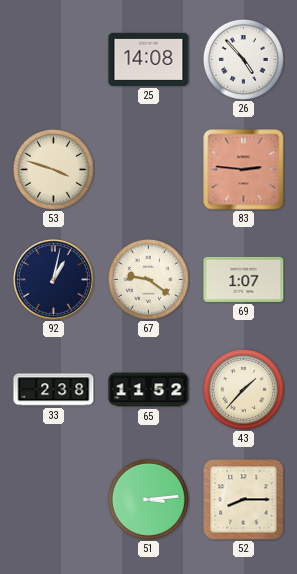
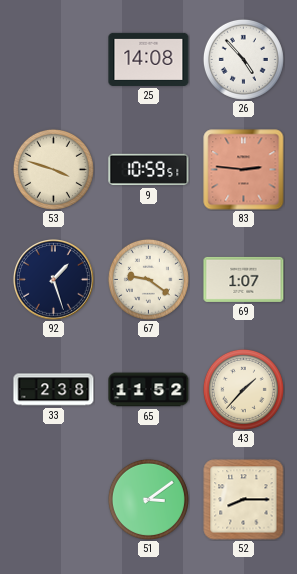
9: none -> 10:59
92: 1:02 -> 1:27
51: 3:14 -> 3:09
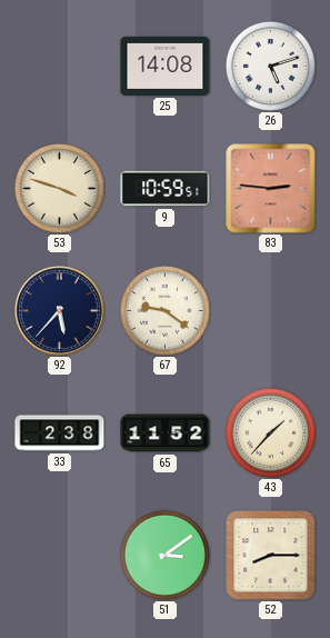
26: 4:53 -> 5:12
92: 1:27 -> 5:37
69: 1:07 -> none
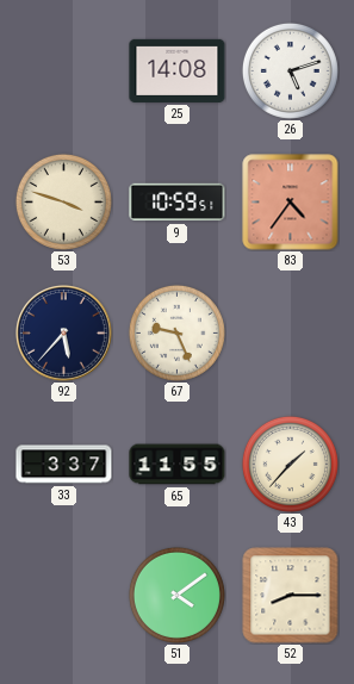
83: 2:46 -> 4:36
67: 9:21 -> 9:26
33: 2:38 -> 3:37
65: 11:52 -> 11:55
51: 3:09 -> 4:09
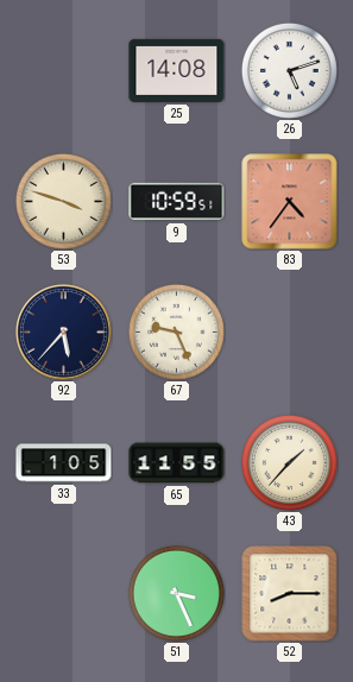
33: 3:37 -> 1:05
51: 4:09 -> 3:26
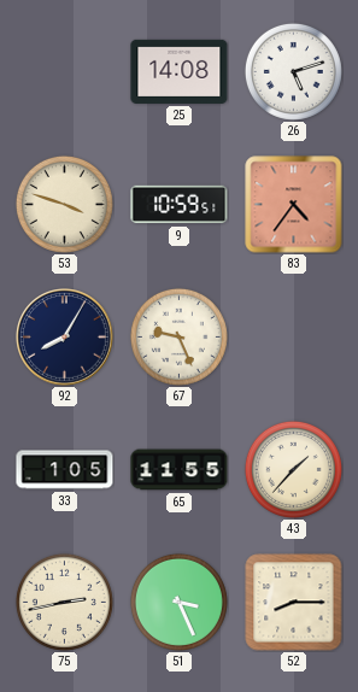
92: 5:37 -> 8:05
75: none -> 2:43
